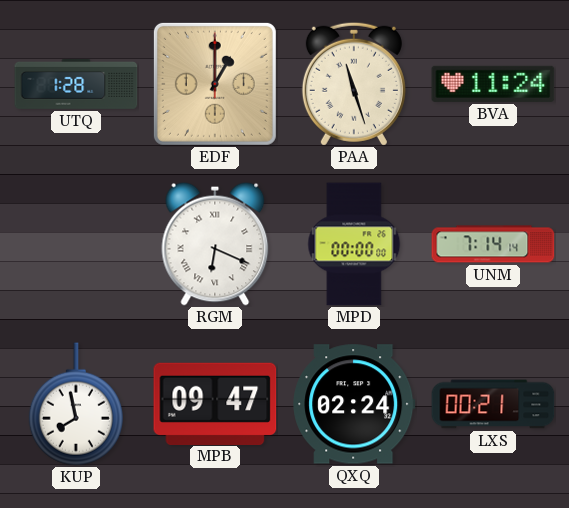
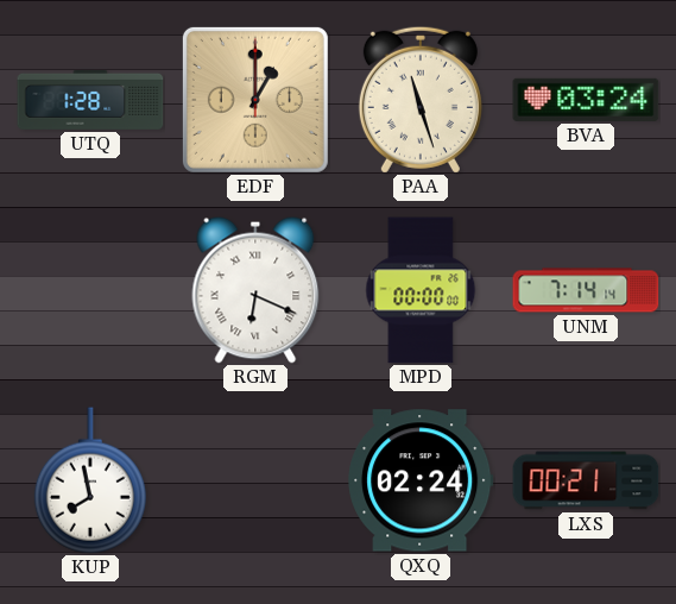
BVA: 11:24 -> 03:24
MPB: 09:47 -> none
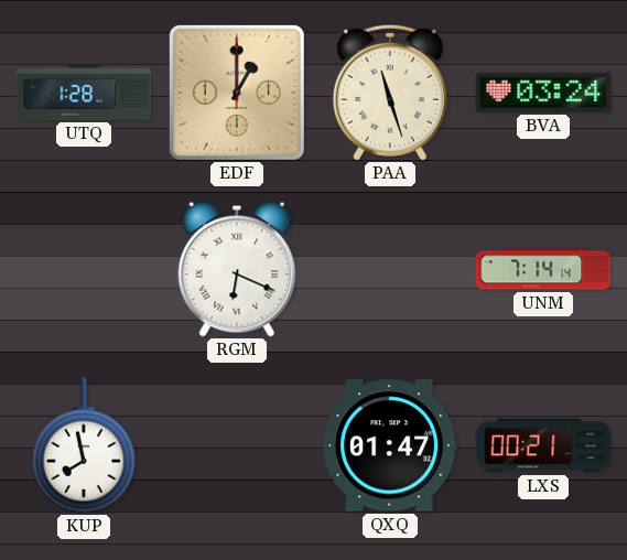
MPD: 00:00 -> none
QXQ: 02:24 -> 01:47
